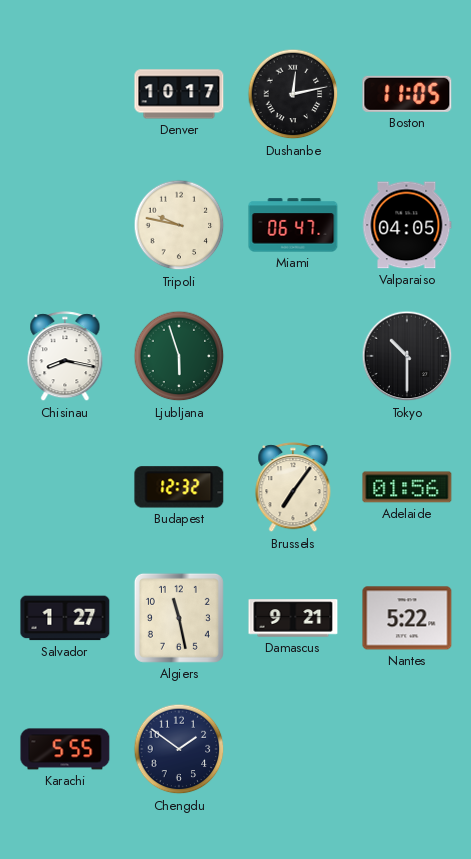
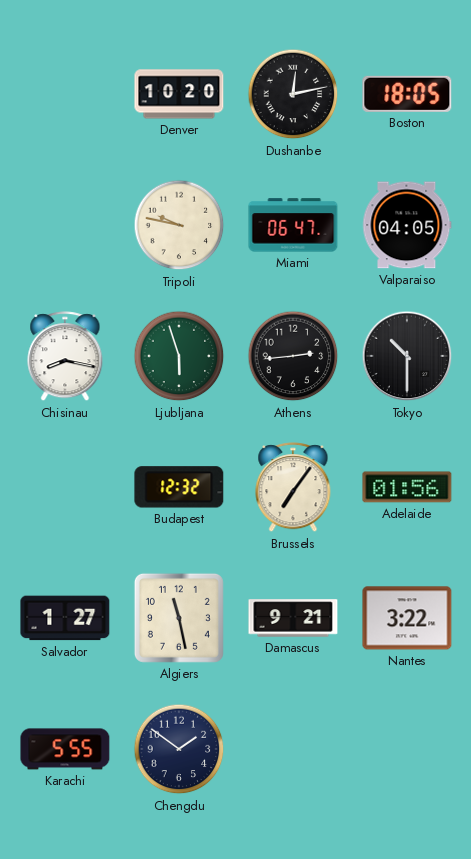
Denver: 10:17 -> 10:20
Boston: 11:05 -> 18:05
Athens: none -> 2:44
Nantes: 5:22 -> 3:22
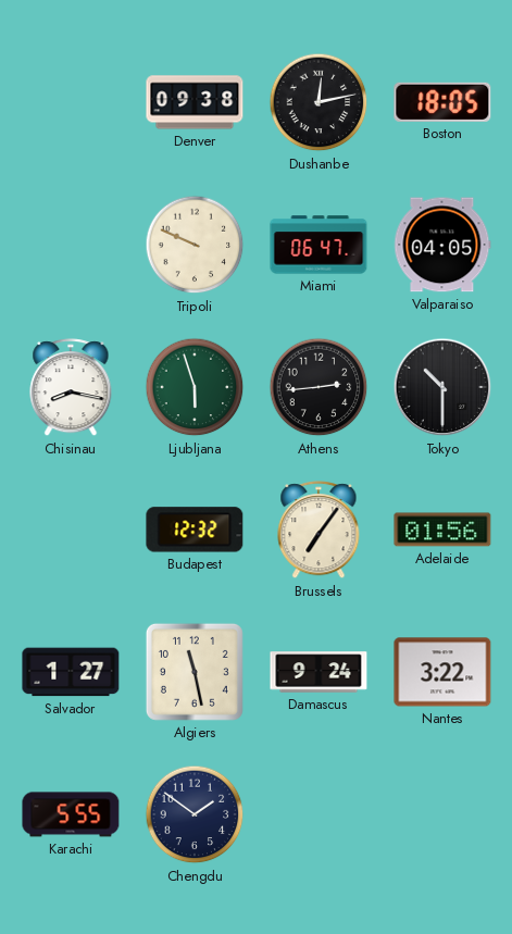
Denver: 10:20 -> 09:38
Tripoli: 9:47 -> 9:49
Damascus: 9:21 -> 9:24
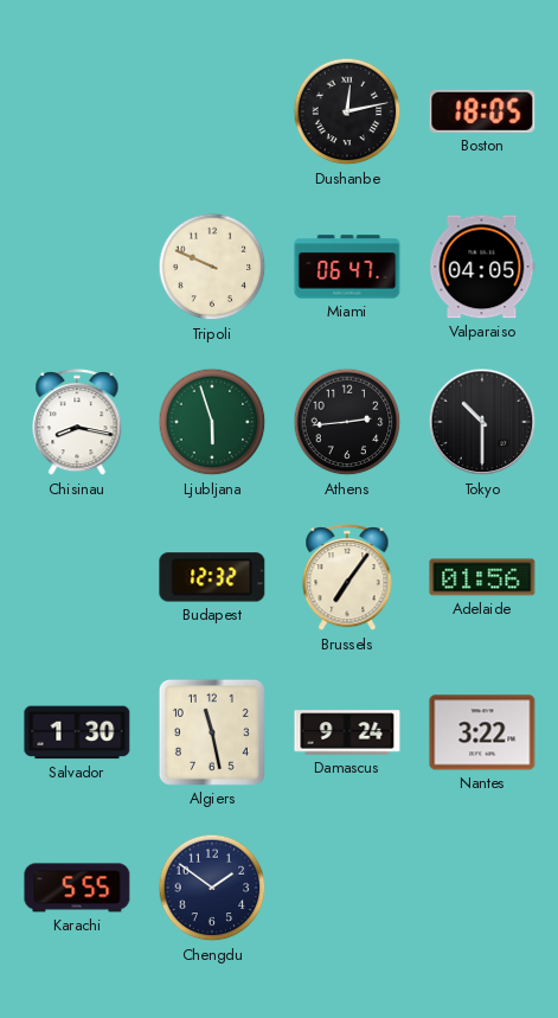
Denver: 09:38 -> none
Salvador: 1:27 -> 1:30
